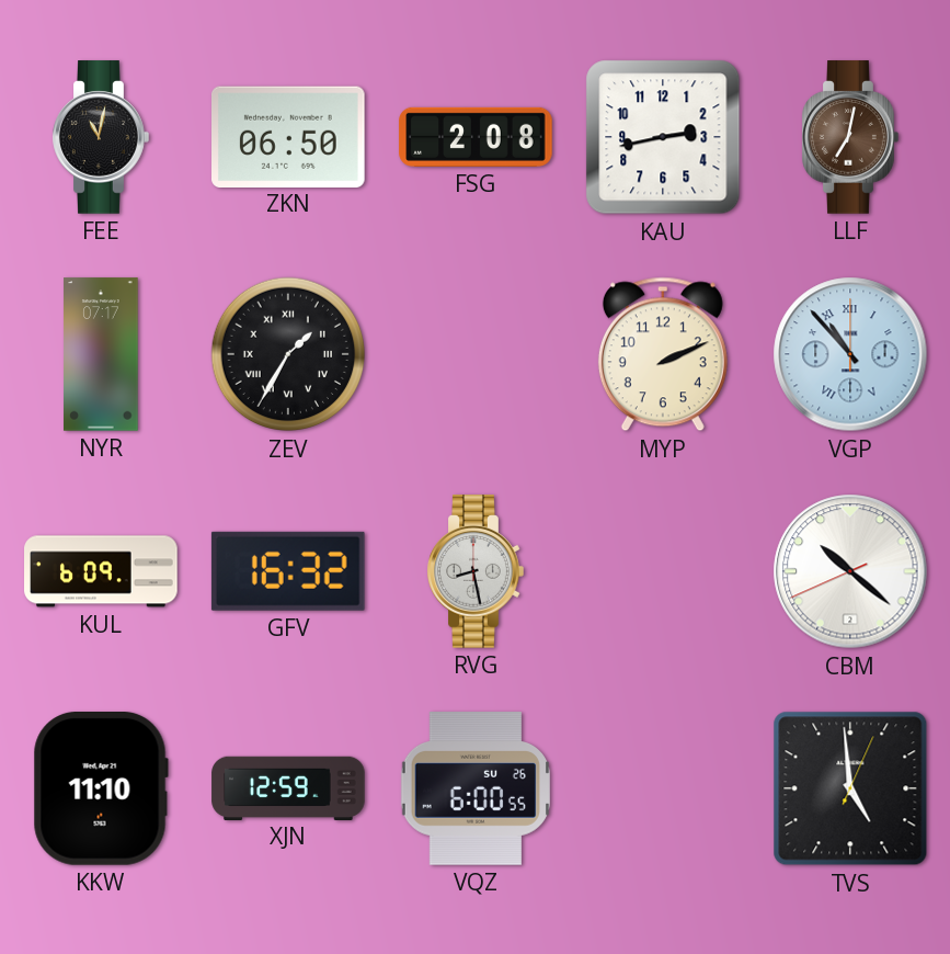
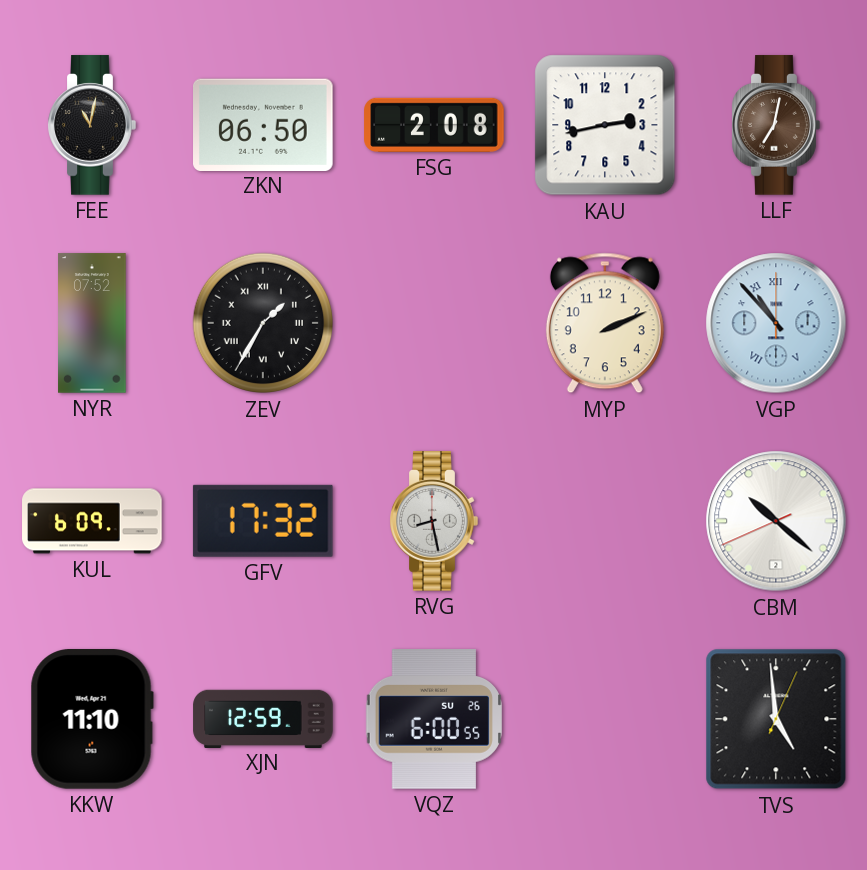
NYR: 07:17 -> 07:52
GFV: 16:32 -> 17:32
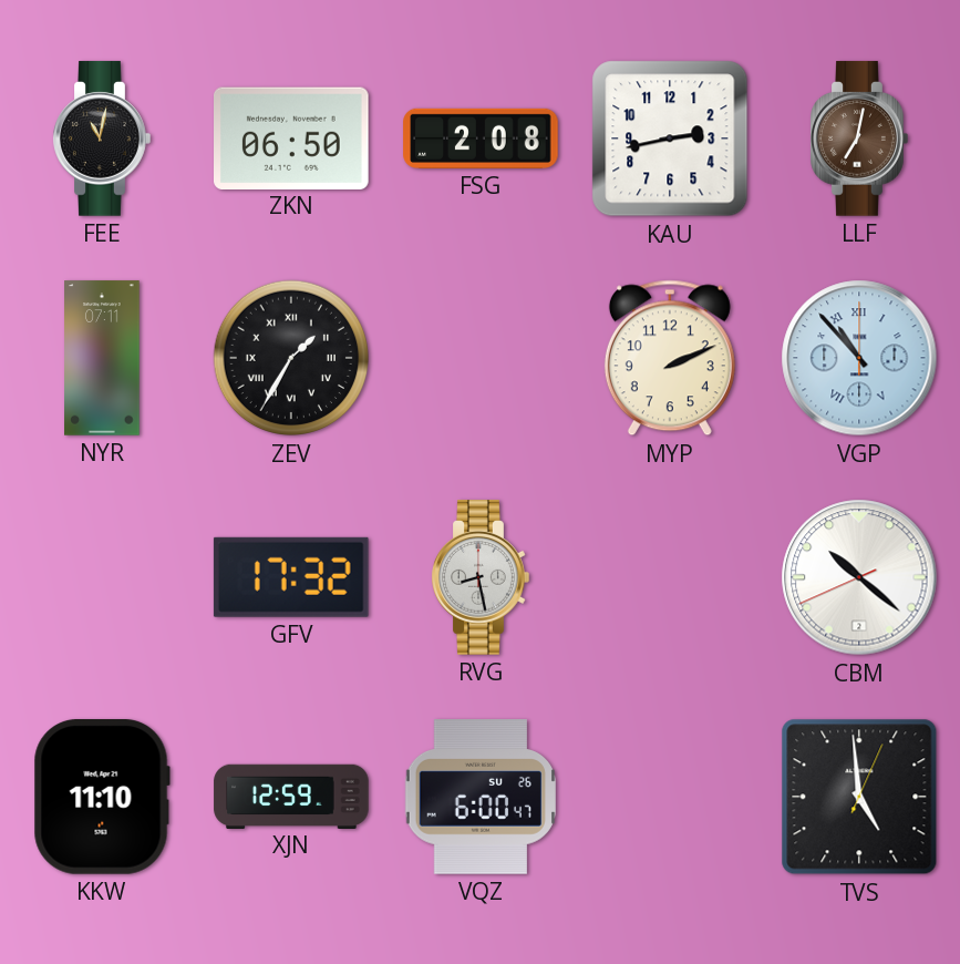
NYR: 07:52 -> 07:11
KUL: 6:09 -> none
VQZ: 6:00:55 -> 6:00:47
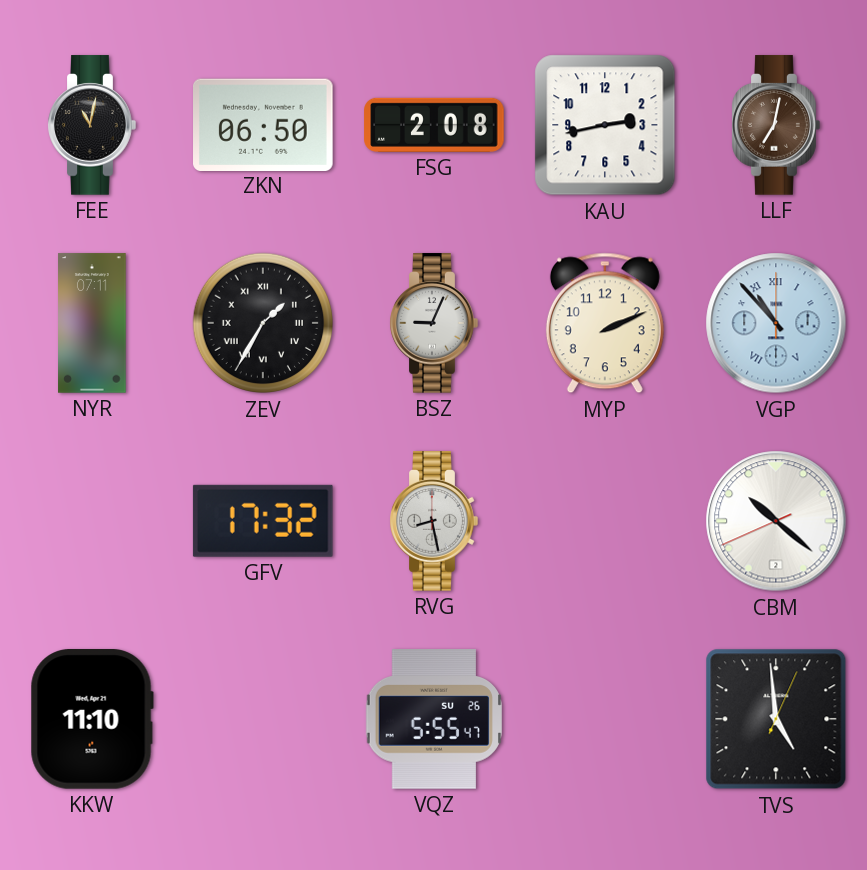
BSZ: none -> 9:04
XJN: 12:59 -> none
VQZ: 6:00 -> 5:55
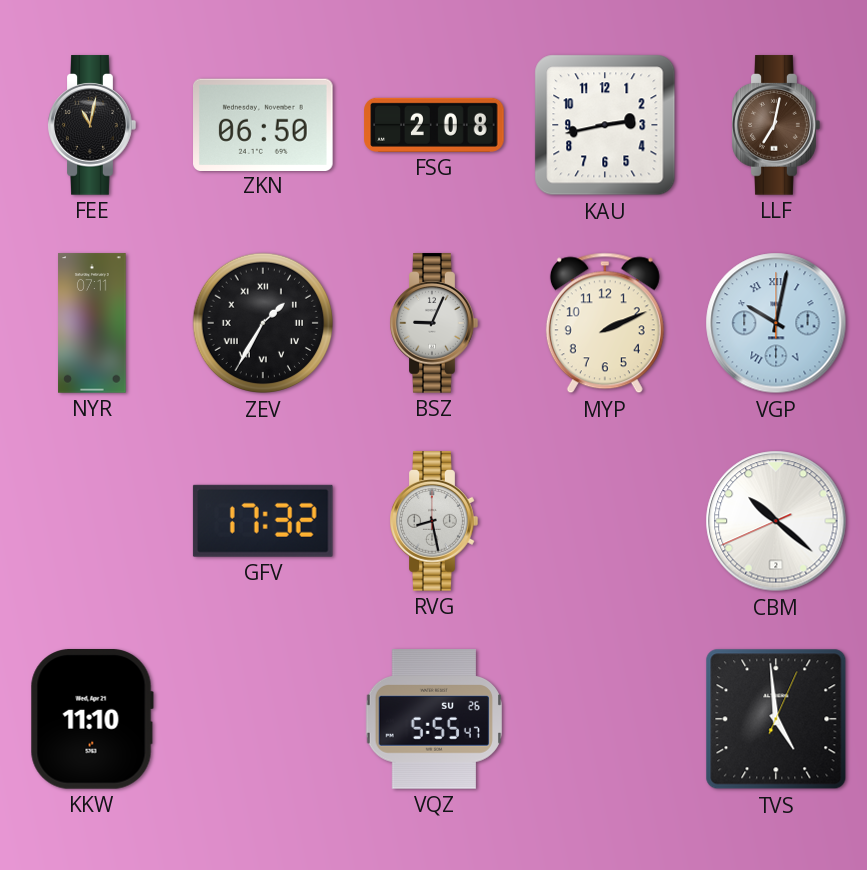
VGP: 10:53 -> 10:02
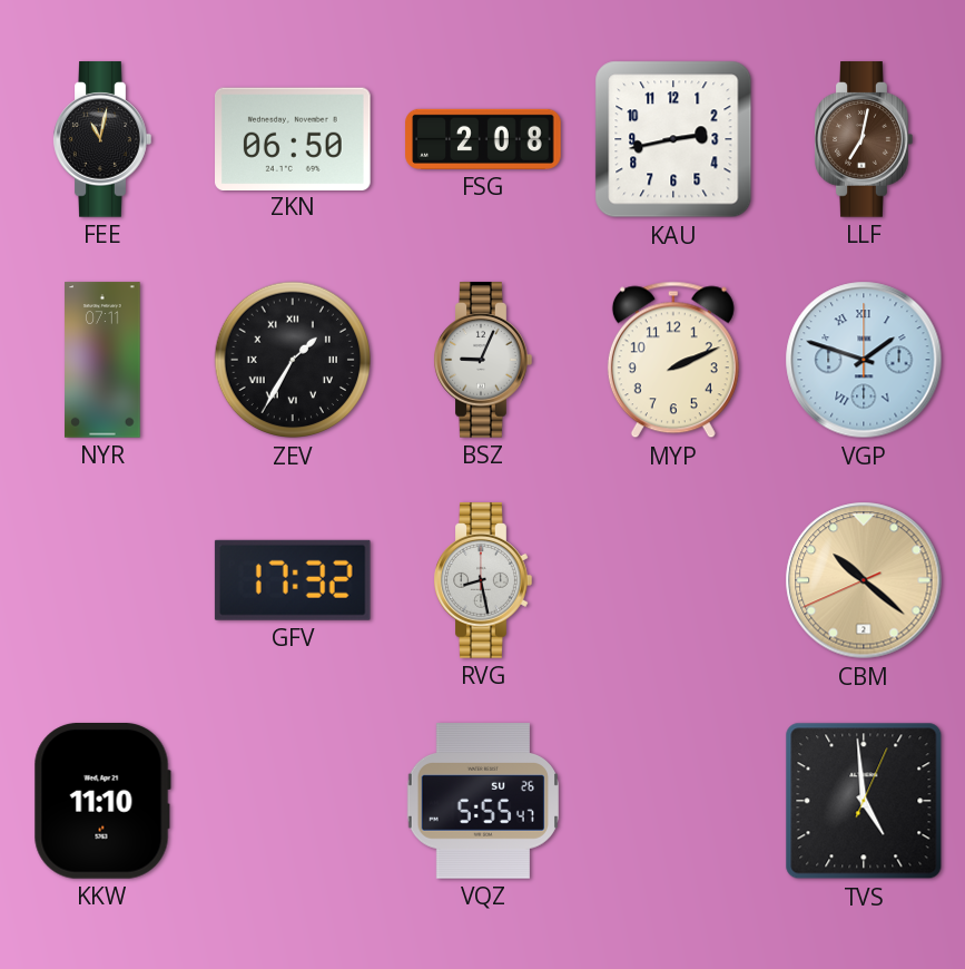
VGP: 10:02 -> 1:48
CBM dial: white -> champagne
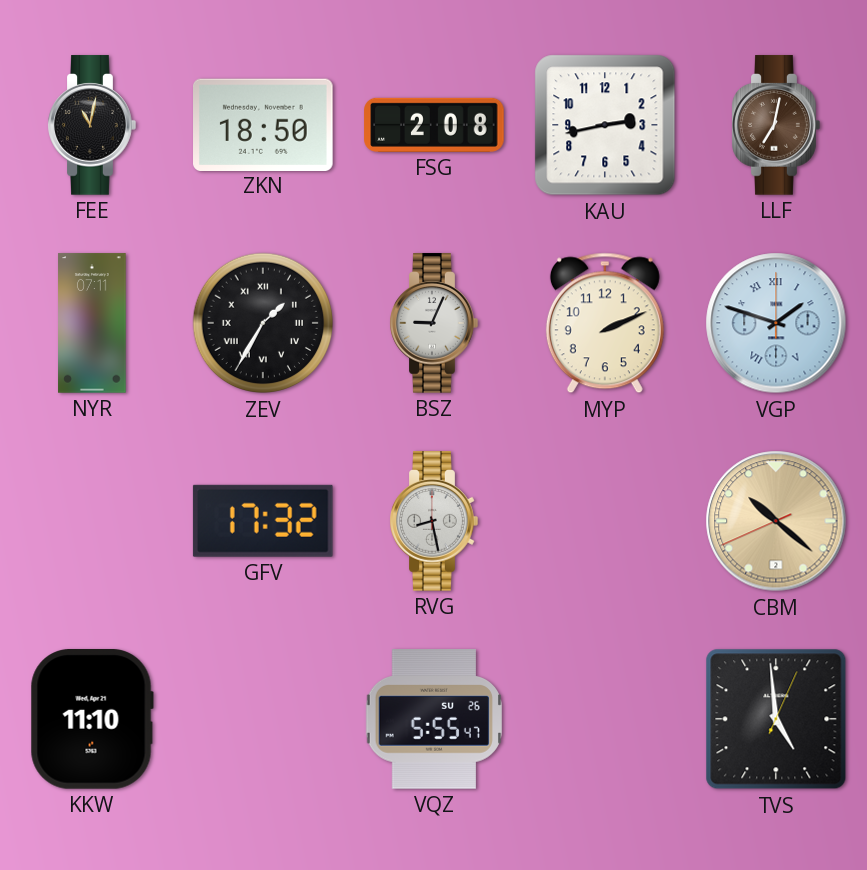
ZKN: 06:50 -> 18:50
